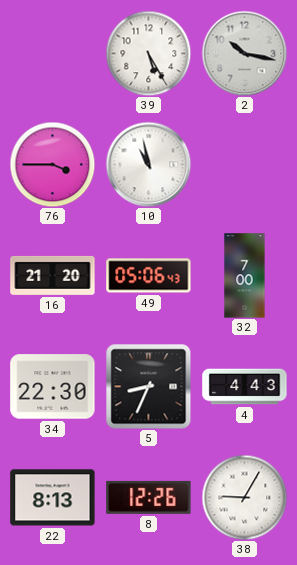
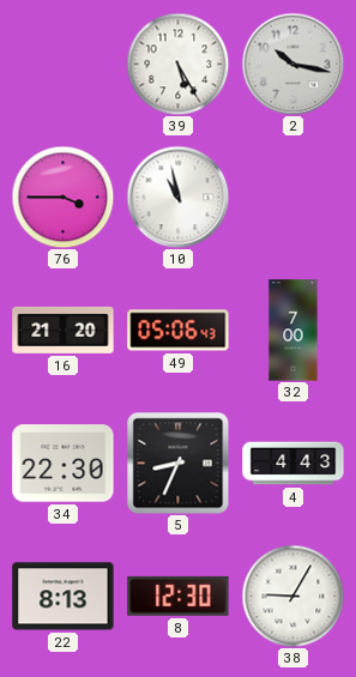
8: 12:26 -> 12:30
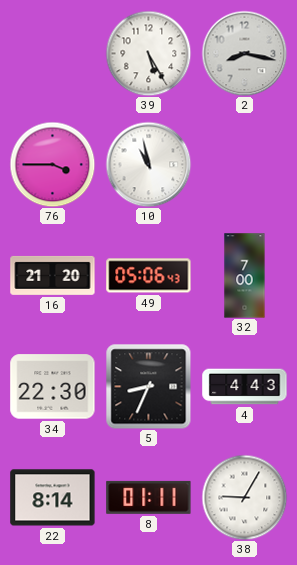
2: 10:17 -> 8:17
22: 8:13 -> 8:14
8: 12:30 -> 01:11
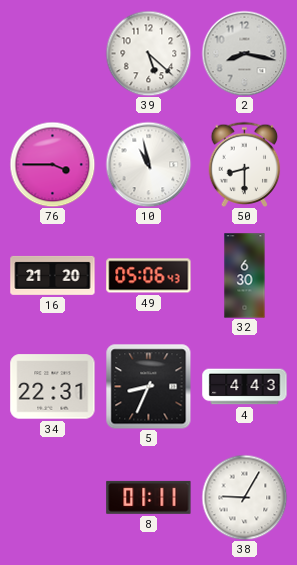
39: 5:25 -> 5:22
50: none -> 8:30
32: 7:00 -> 6:30
34: 22:30 -> 22:31
22: 8:14 -> none
